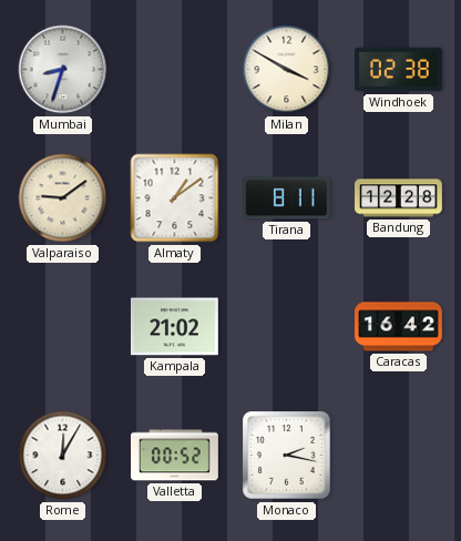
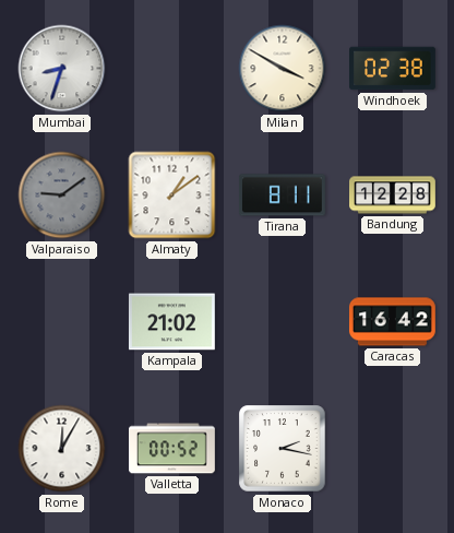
Valparaiso dial: cream -> grey
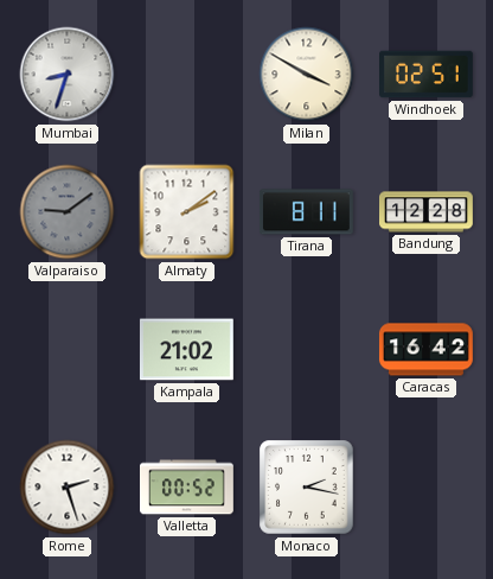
Windhoek: 02:38 -> 02:51
Almaty: 1:09 -> 2:09
Rome: 12:05 -> 2:27
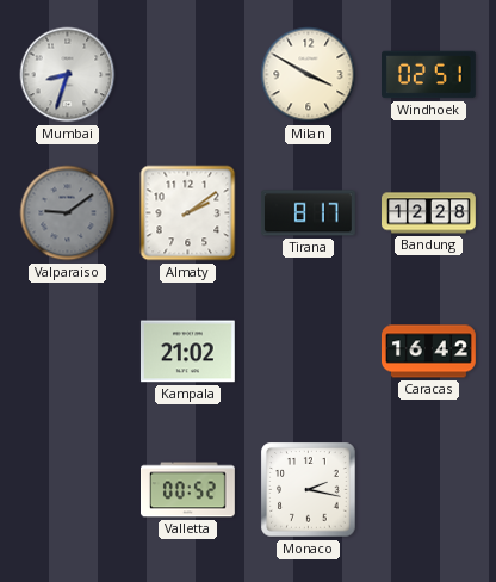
Tirana: 8:11 -> 8:17
Rome: 2:27 -> none
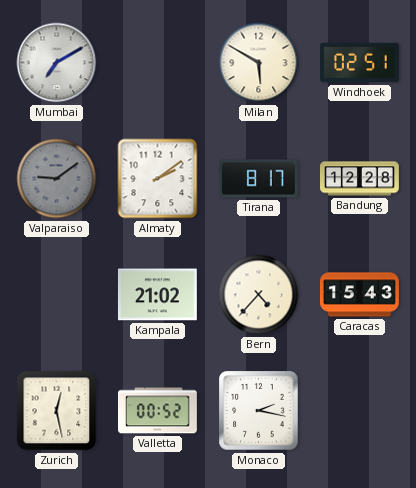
Mumbai: 8:33 -> 7:10
Milan: 3:50 -> 5:50
Bern: none -> 4:37
Caracas: 16:42 -> 15:43
Zurich: none -> 12:28
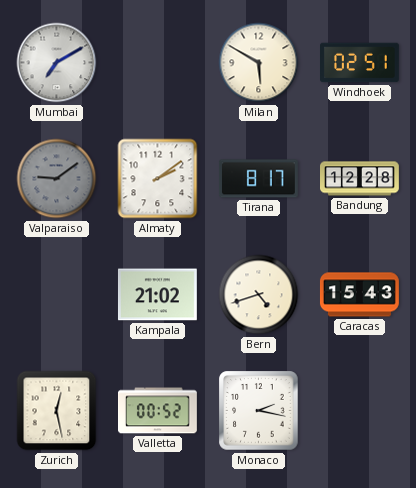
Bern: 4:37 -> 4:42
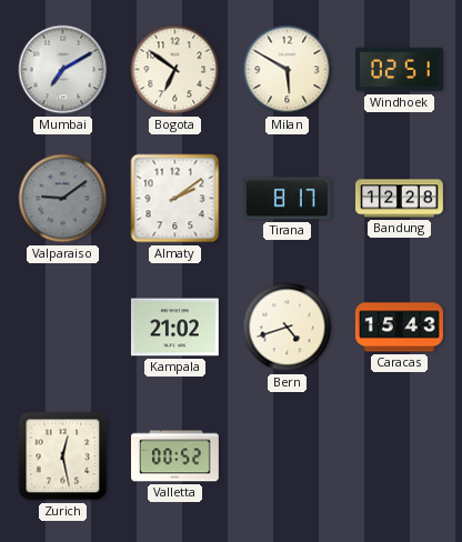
Bogota: none -> 6:51
Monaco: 2:17 -> none
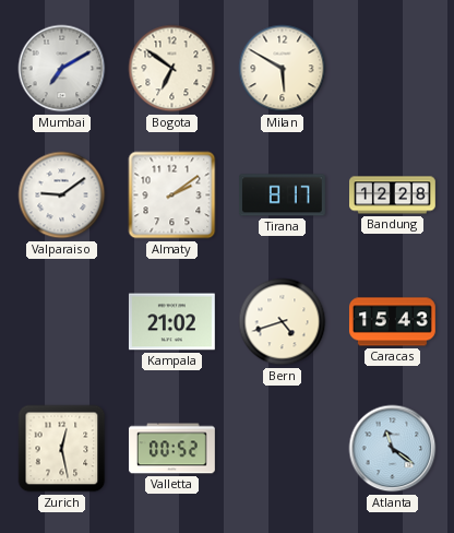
Windhoek: 02:51 -> none
Valparaiso dial: grey -> white
Atlanta: none -> 11:21
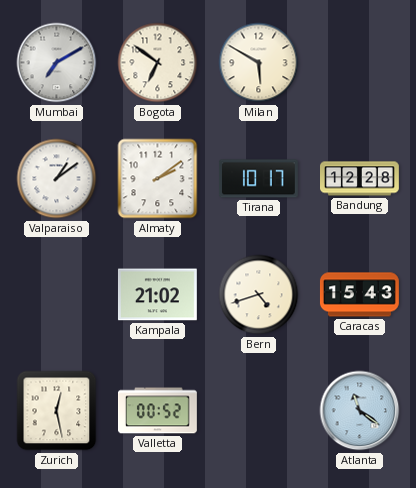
Valparaiso: 9:09 -> 1:09
Tirana: 8:17 -> 10:17
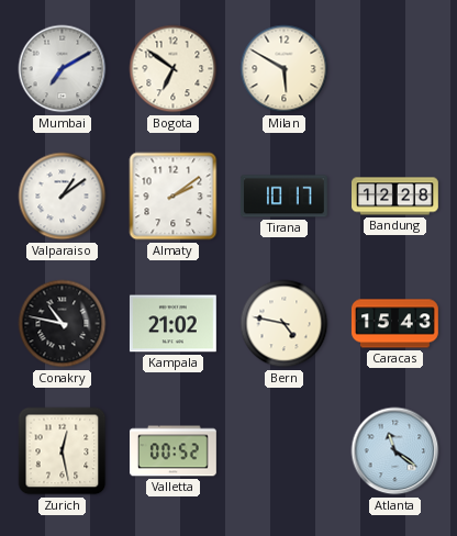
Conakry: none -> 10:47
Bern: 4:42 -> 4:47
